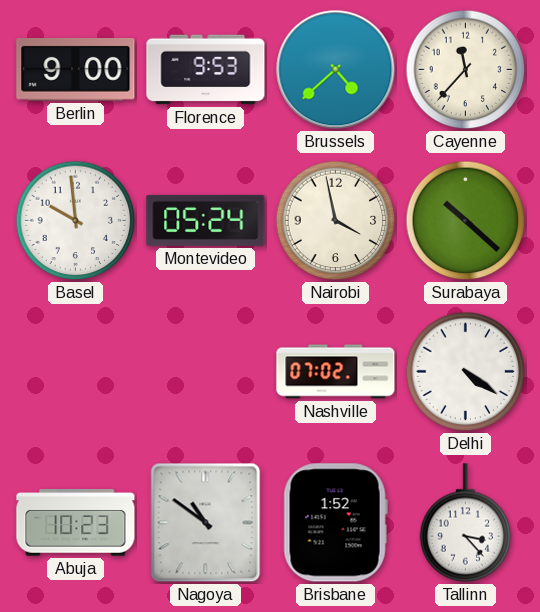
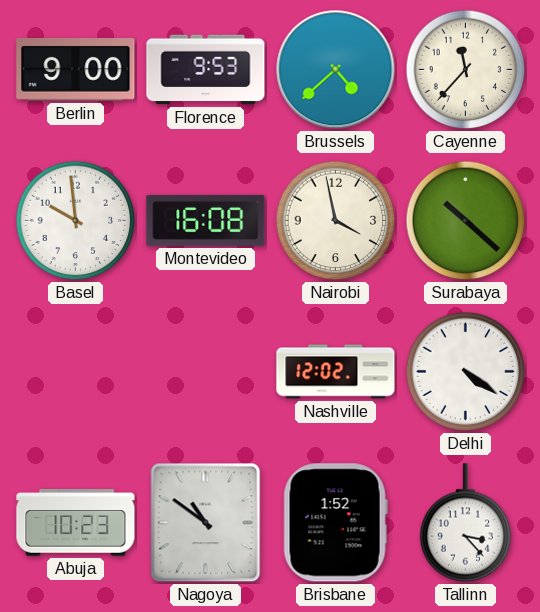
Montevideo: 05:24 -> 16:08
Nashville: 07:02 -> 12:02
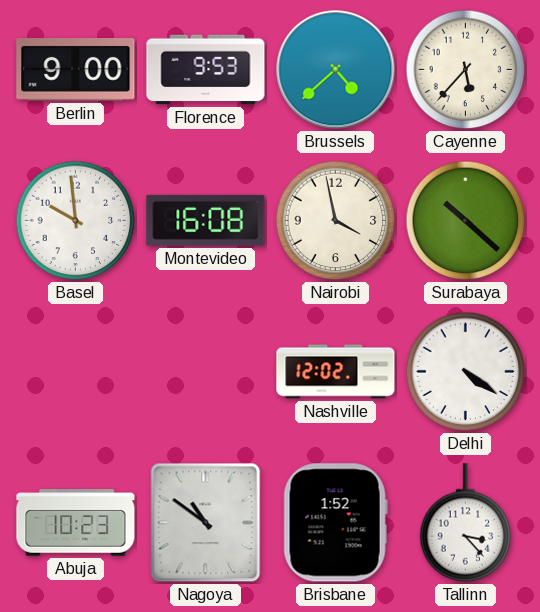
Cayenne: 11:37 -> 5:37
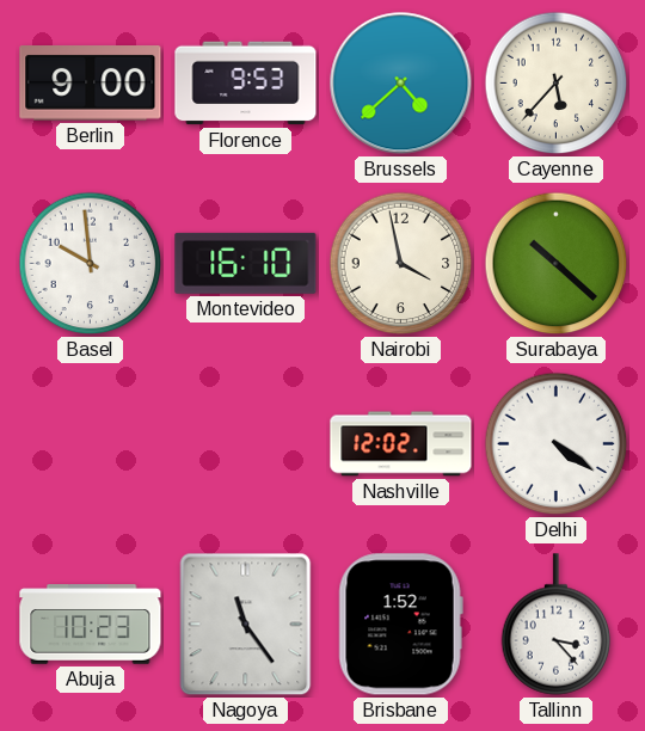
Montevideo: 16:08 -> 16:10
Nagoya: 10:51 -> 11:24
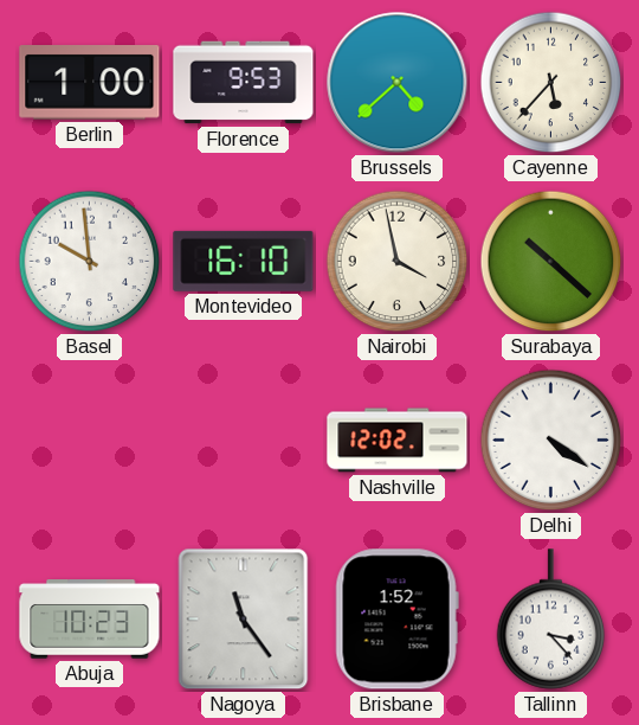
Berlin: 9:00 -> 1:00
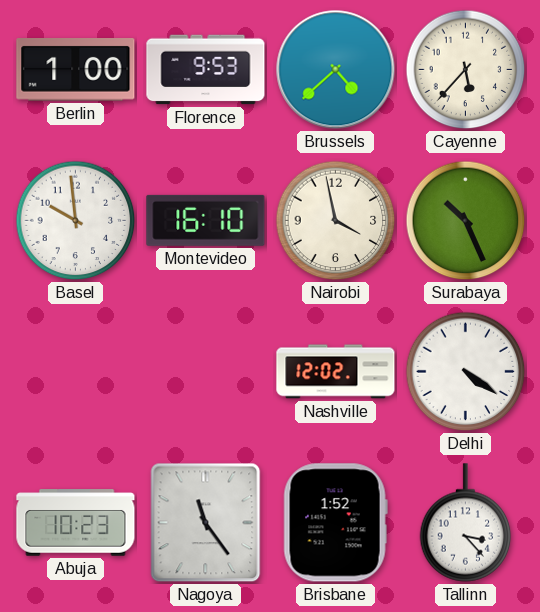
Surabaya: 10:22 -> 10:26
